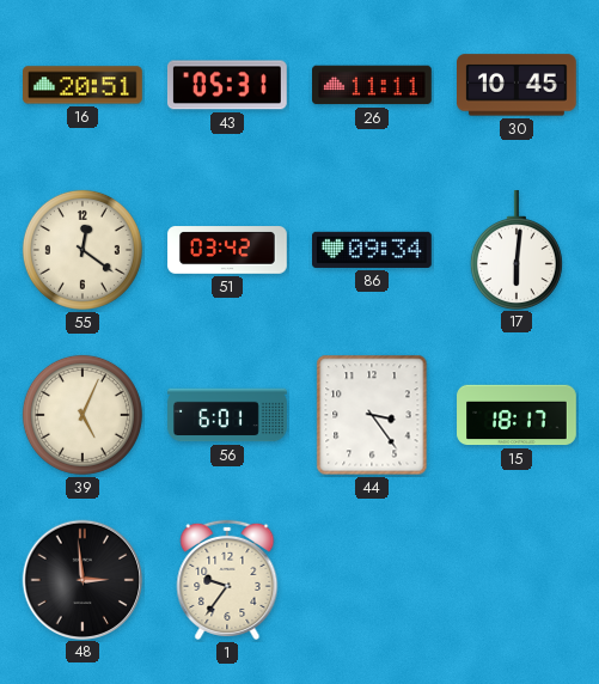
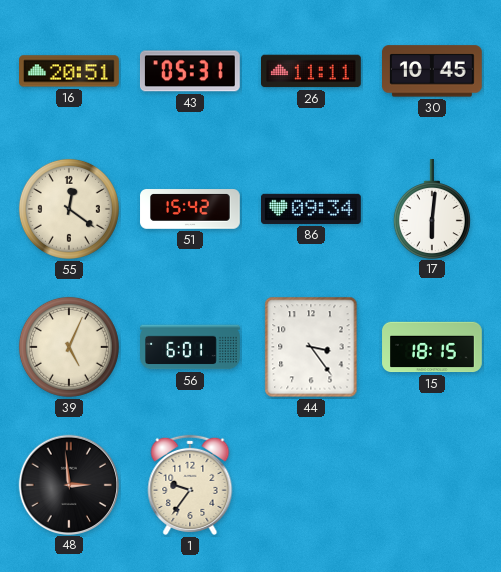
51: 03:42 -> 15:42
15: 18:17 -> 18:15
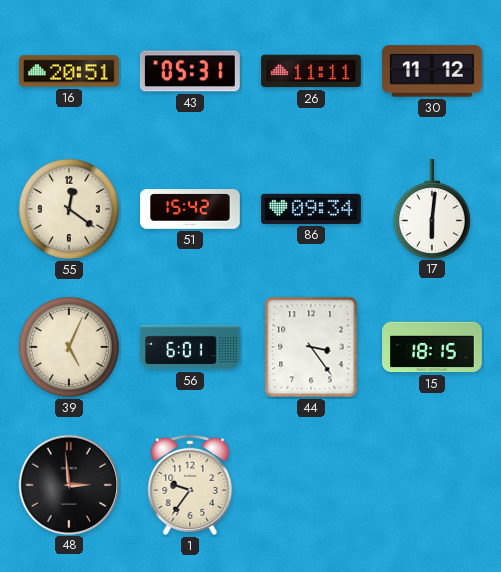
30: 10:45 -> 11:12
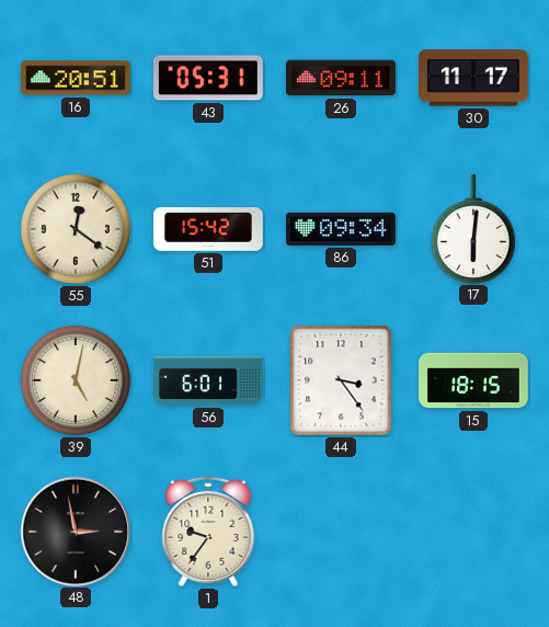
26: 11:11 -> 09:11
30: 11:12 -> 11:17
39: 5:04 -> 5:02
48: 2:59 -> 2:58
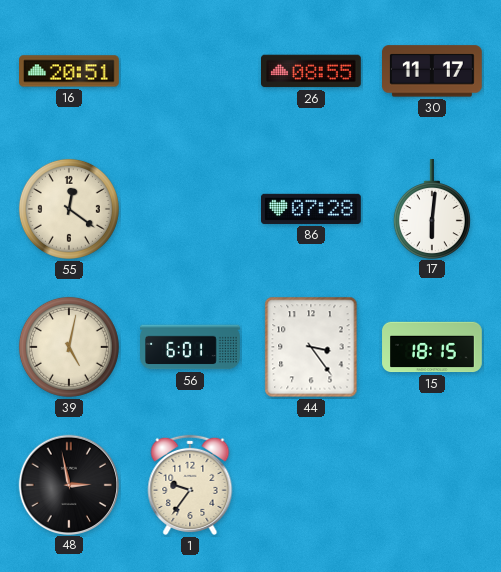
43: 05:31 -> none
26: 09:11 -> 08:55
51: 15:42 -> none
86: 09:34 -> 07:28
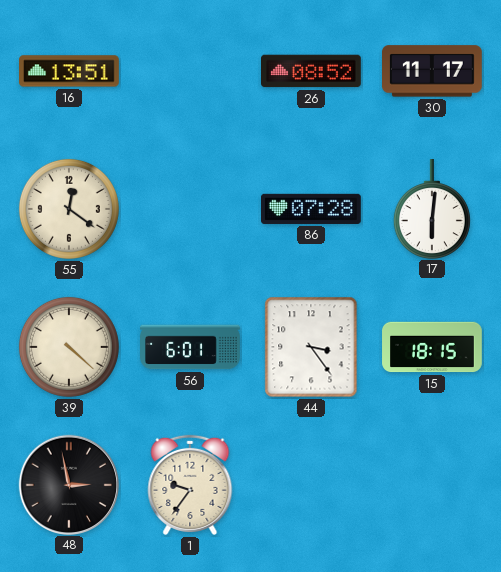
16: 20:51 -> 13:51
26: 08:55 -> 08:52
39: 5:02 -> 4:22
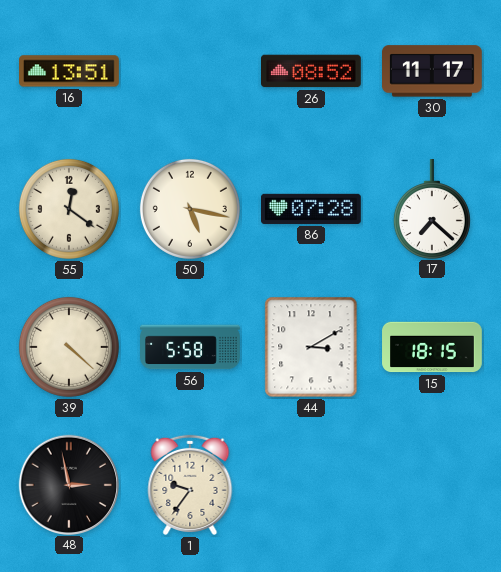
50: none -> 5:17
17: 6:01 -> 7:22
56: 6:01 -> 5:58
44: 3:24 -> 3:10
